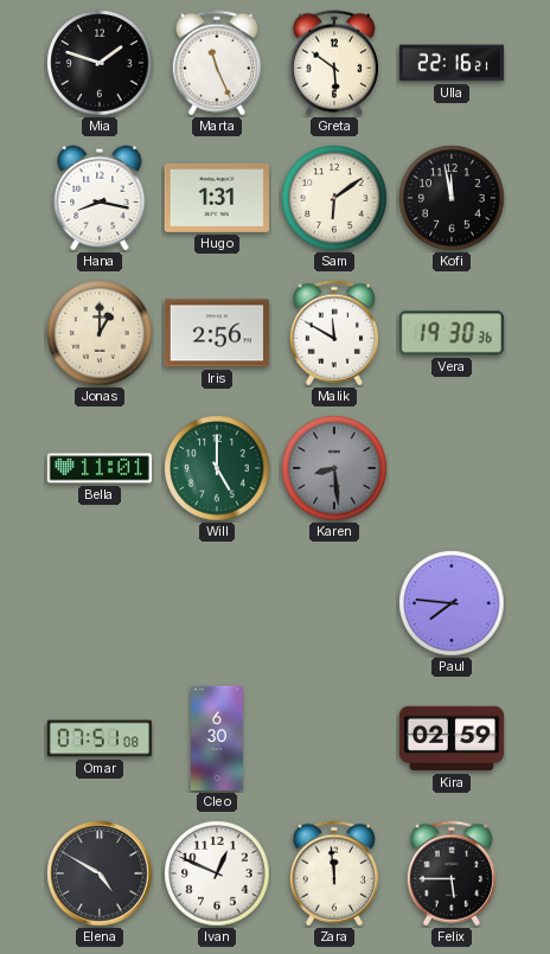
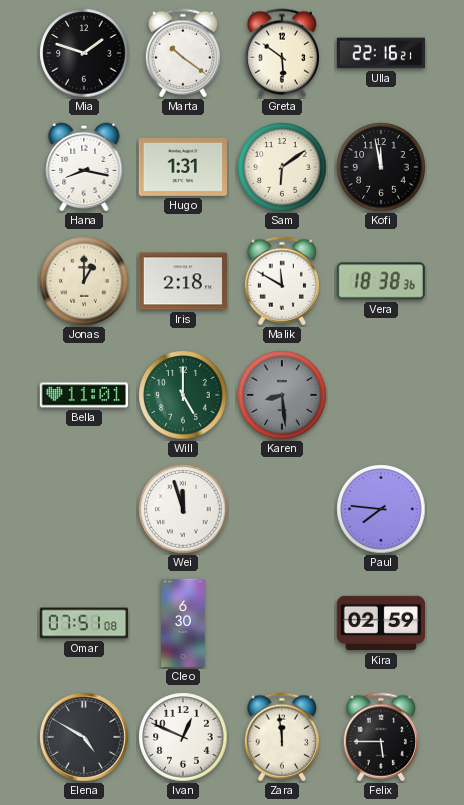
Marta: 11:26 -> 10:21
Iris: 2:56 -> 2:18
Vera: 19:30 -> 18:38
Wei: none -> 11:57
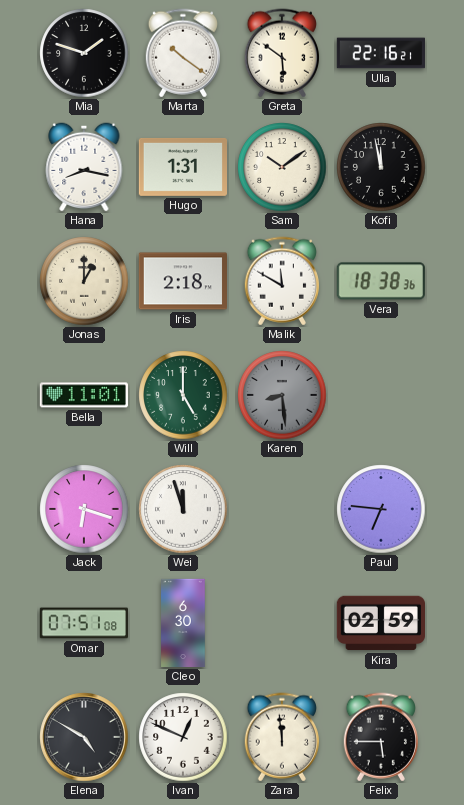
Sam: 6:09 -> 10:09
Jack: none -> 6:18
Paul: 7:46 -> 6:46
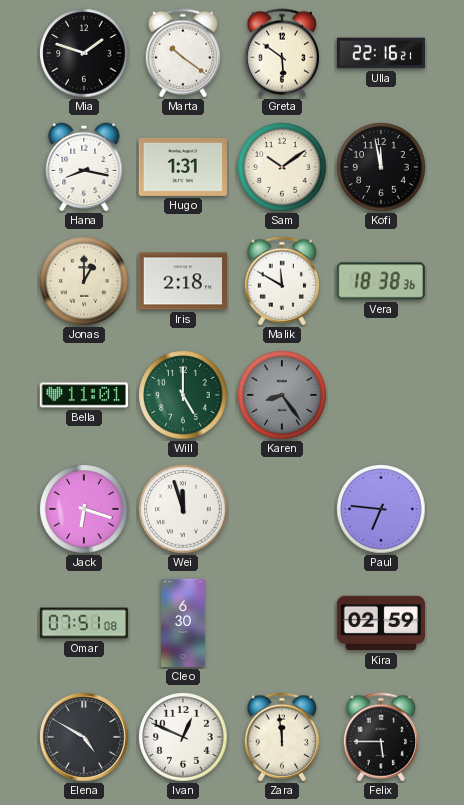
Karen: 8:29 -> 8:24
